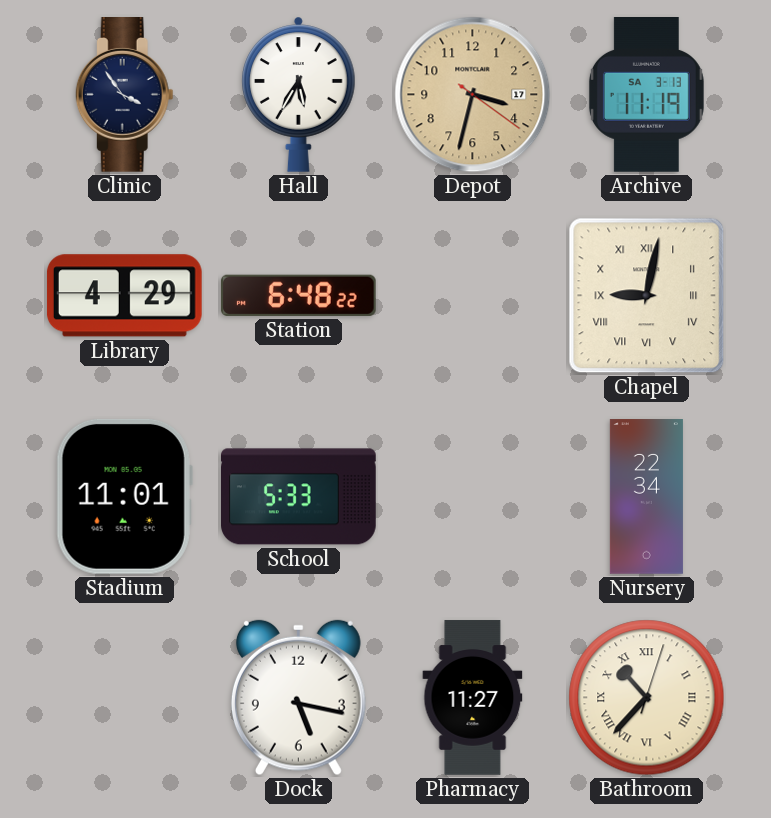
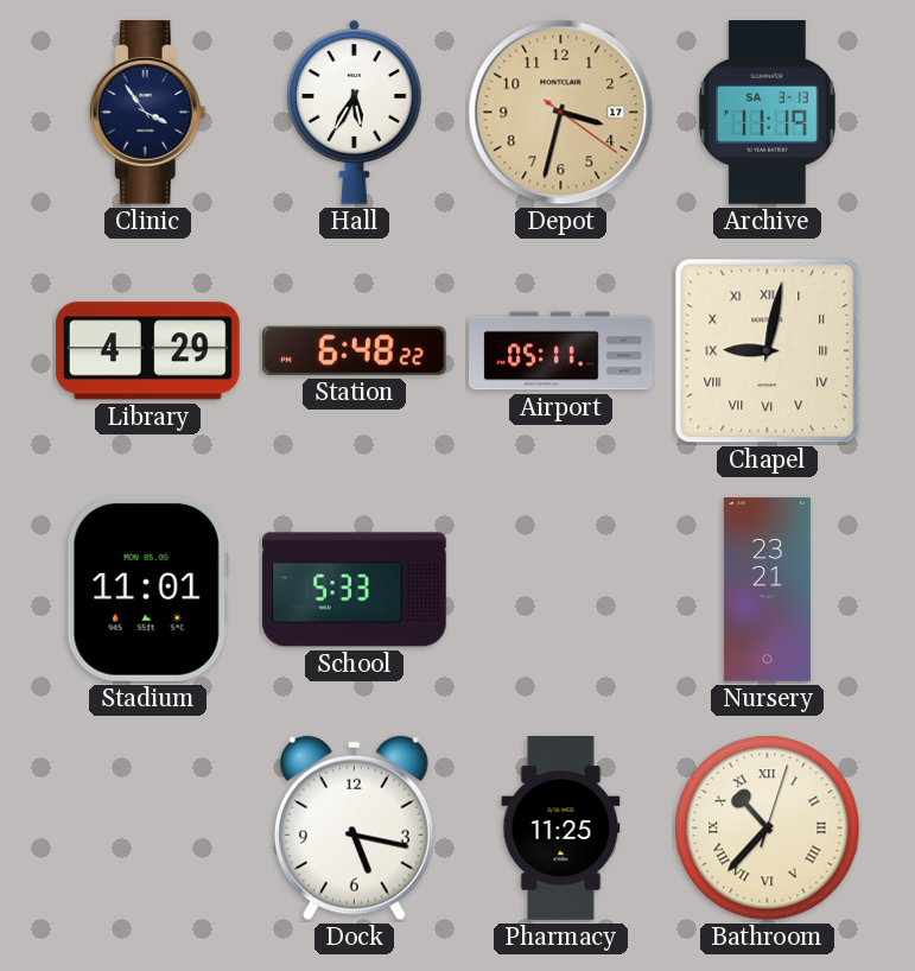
Airport: none -> 05:11
Nursery: 22:34 -> 23:21
Pharmacy: 11:27 -> 11:25
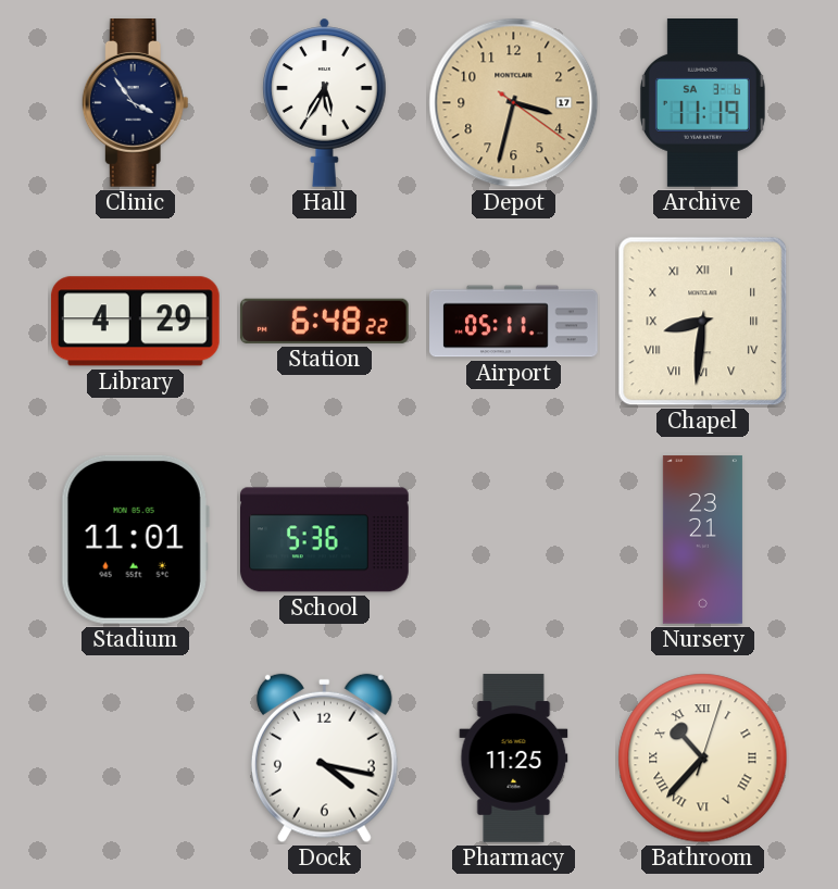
Archive date: SA 3-13 -> SA 3-6
Chapel: 9:02 -> 8:31
School: 5:33 -> 5:36
Dock: 5:17 -> 4:17
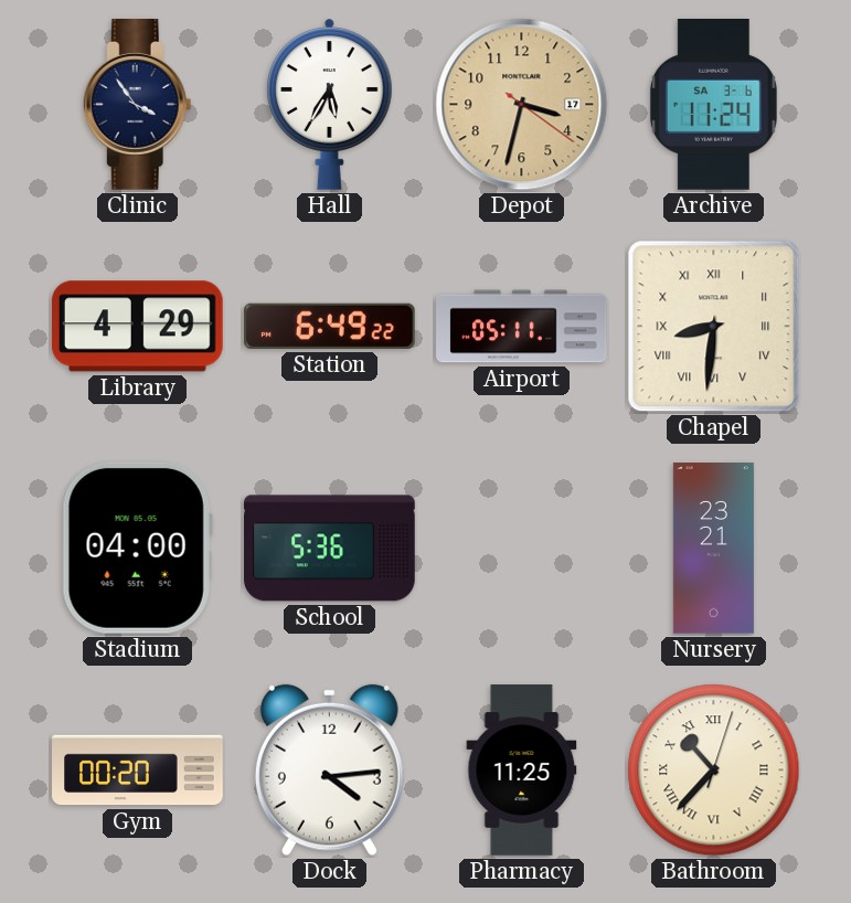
Archive: 11:19 -> 11:24
Station: 6:48 -> 6:49
Stadium: 11:01 -> 04:00
Gym: none -> 00:20
Dock: 4:17 -> 4:14
